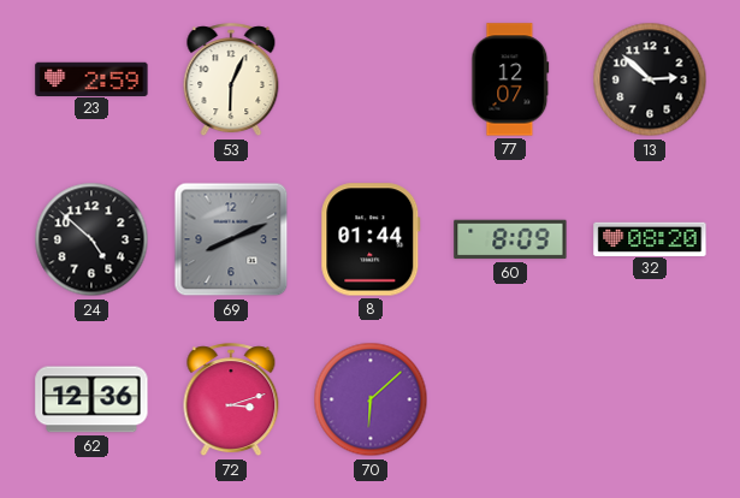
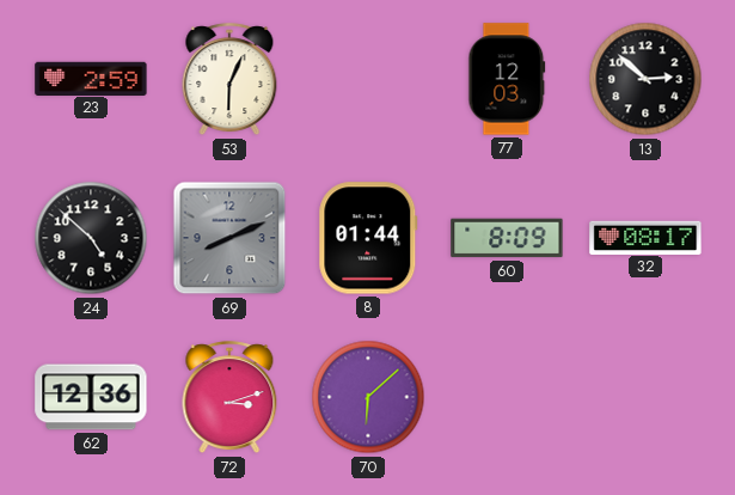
77: 12:07 -> 12:03
32: 08:20 -> 08:17
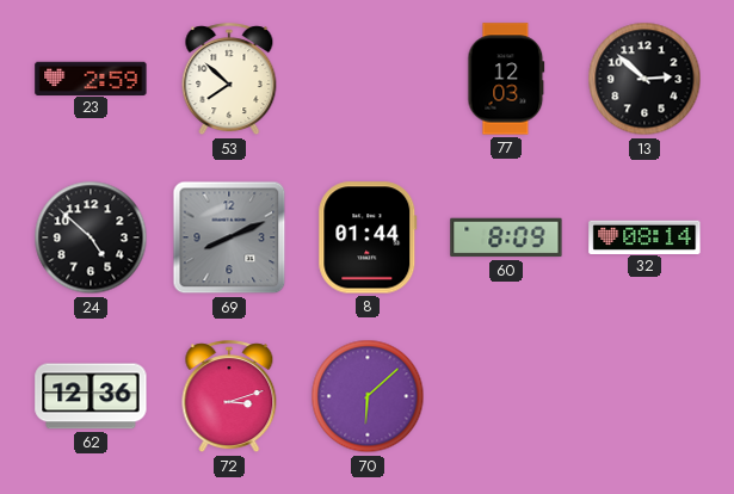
53: 6:04 -> 7:52
32: 08:17 -> 08:14
